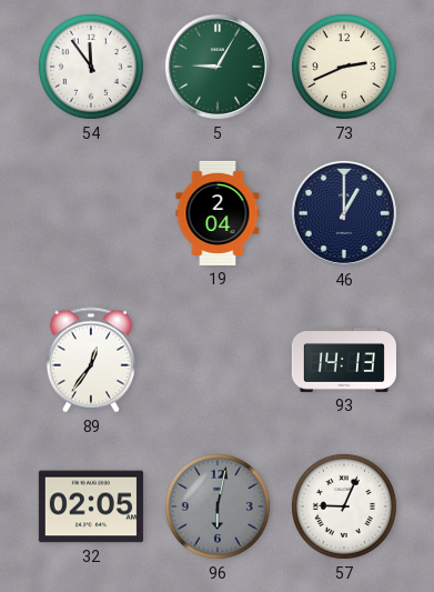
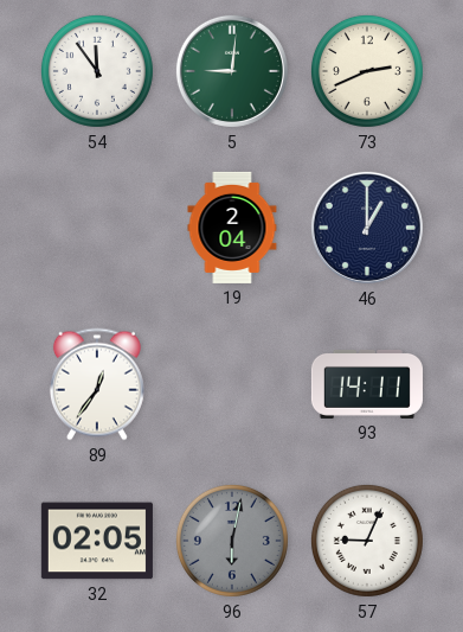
5: 9:05 -> 9:01
93: 14:13 -> 14:11
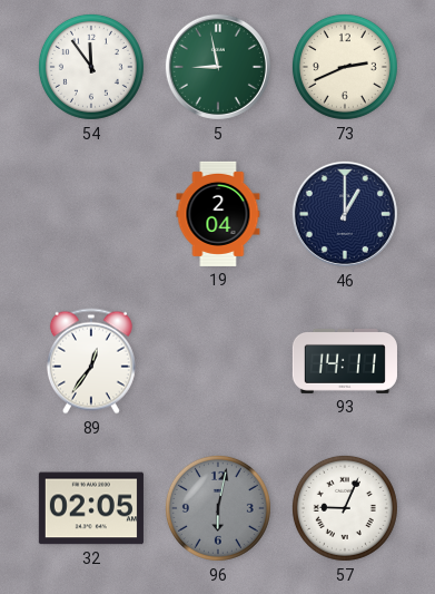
5: 9:01 -> 8:58
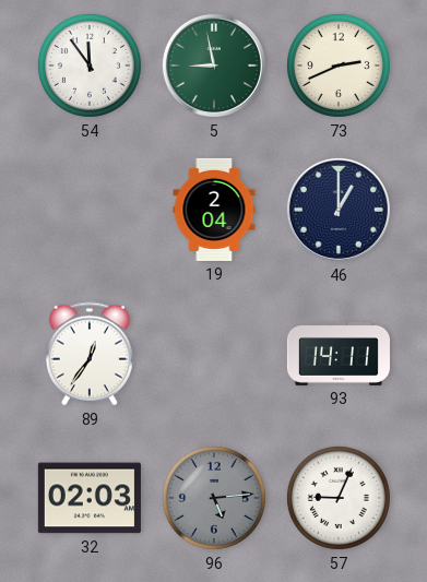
32: 02:05 -> 02:03
96: 6:02 -> 5:14
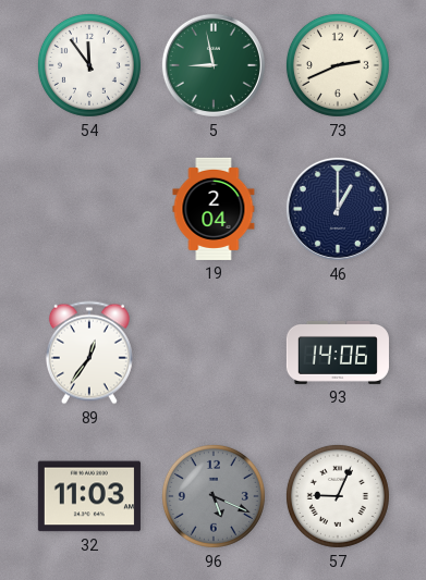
93: 14:11 -> 14:06
32: 02:03 -> 11:03
96: 5:14 -> 5:19
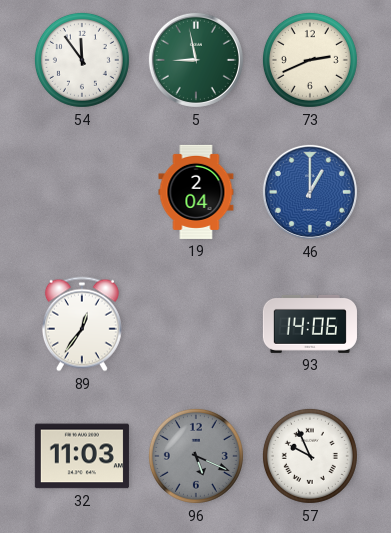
46 dial: navy -> blue
57: 9:04 -> 9:56
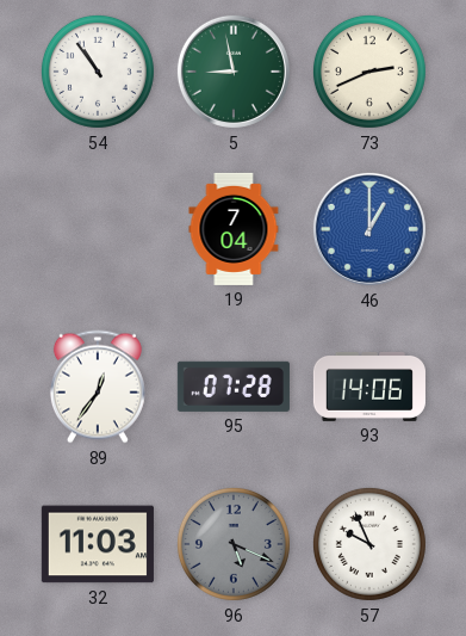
54: 11:54 -> 10:54
19: 2:04 -> 7:04
95: none -> 07:28
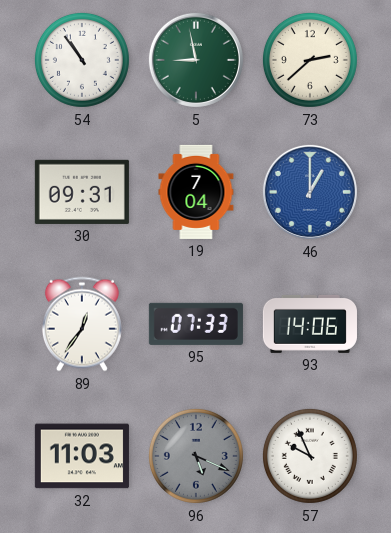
73: 2:41 -> 2:38
30: none -> 09:31
95: 07:28 -> 07:33
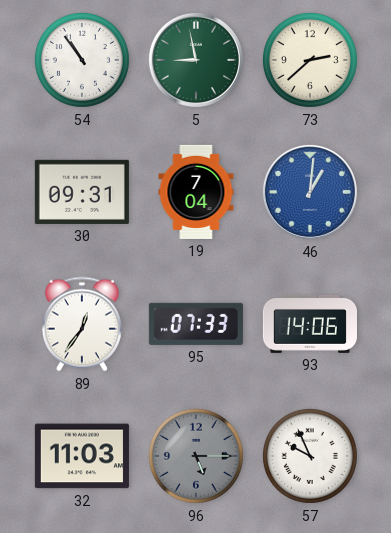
46: 1:00 -> 1:01
96: 5:19 -> 5:15
